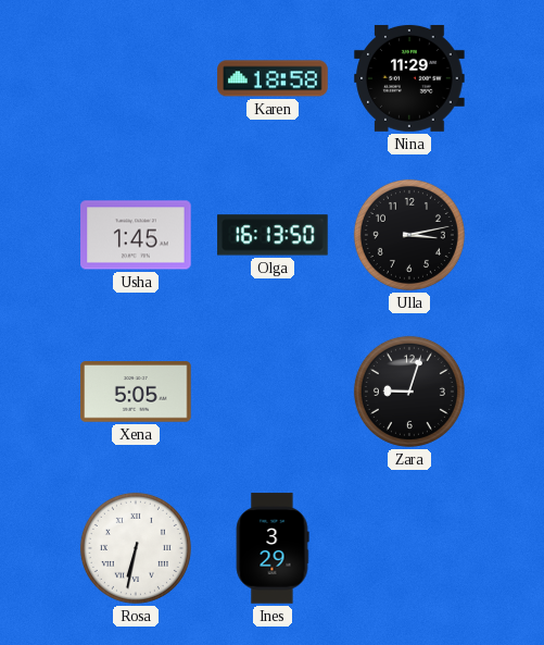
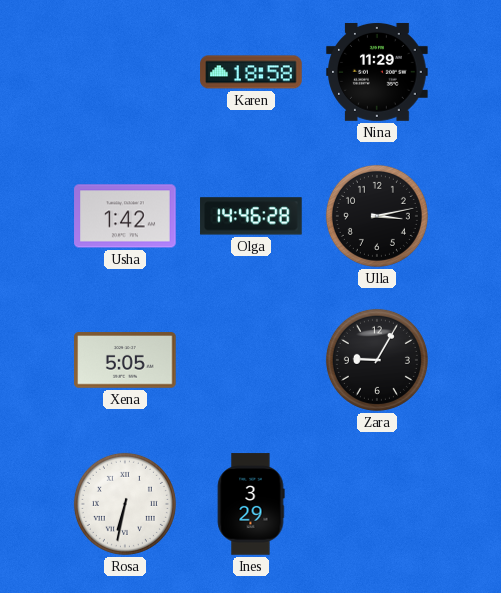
Usha: 1:45 -> 1:42
Olga: 16:13 -> 14:46
Zara: 9:03 -> 9:05
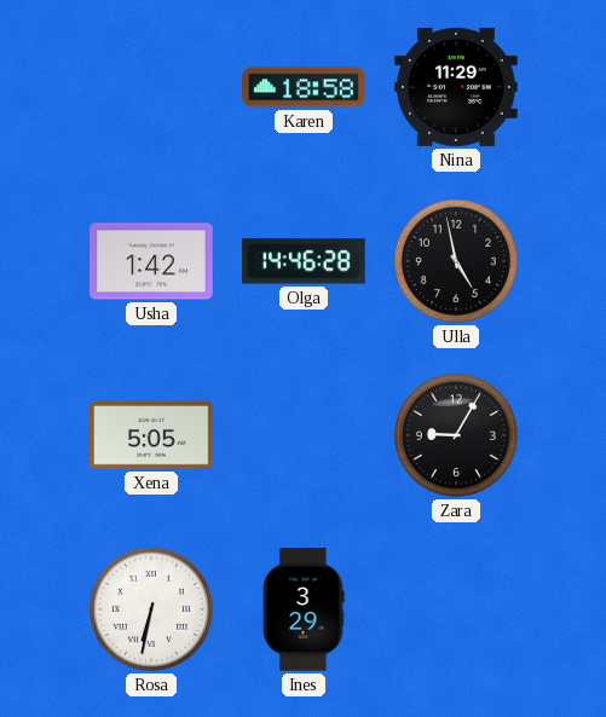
Ulla: 3:13 -> 4:58
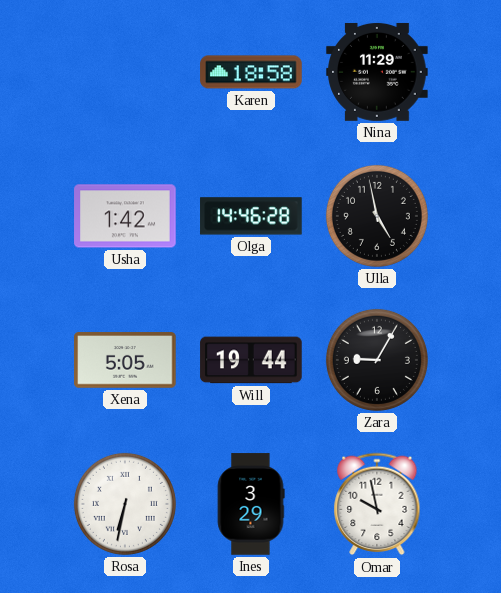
Will: none -> 19:44
Omar: none -> 9:58
